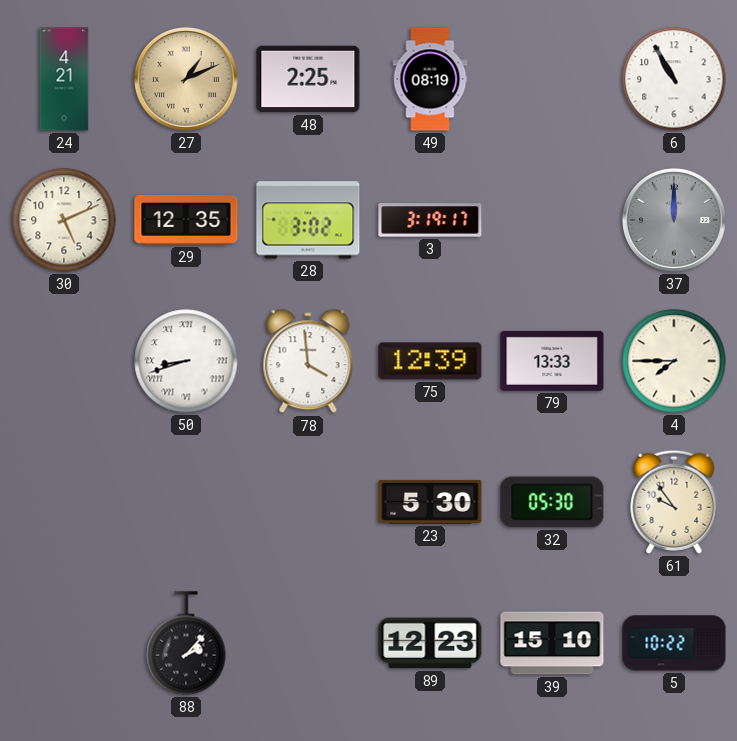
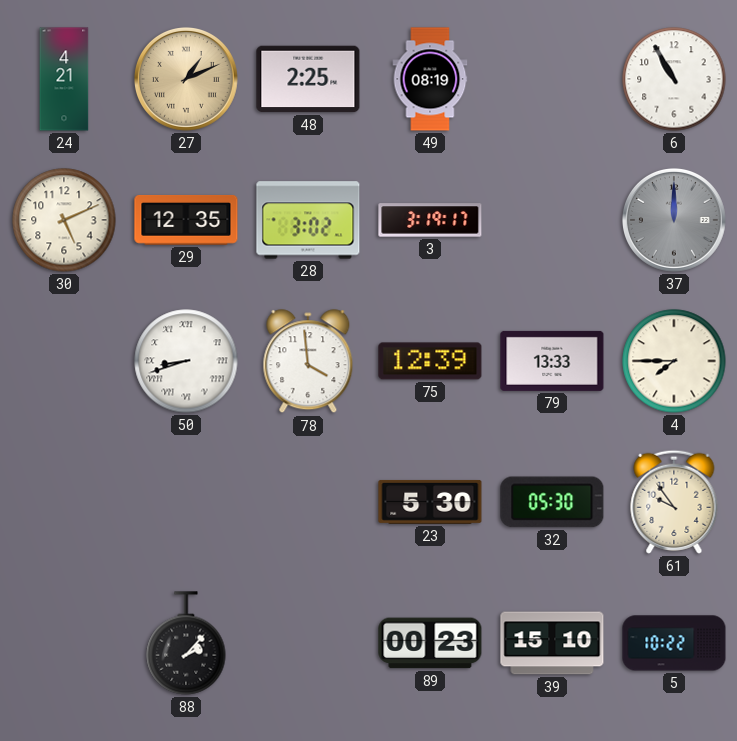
89: 12:23 -> 00:23
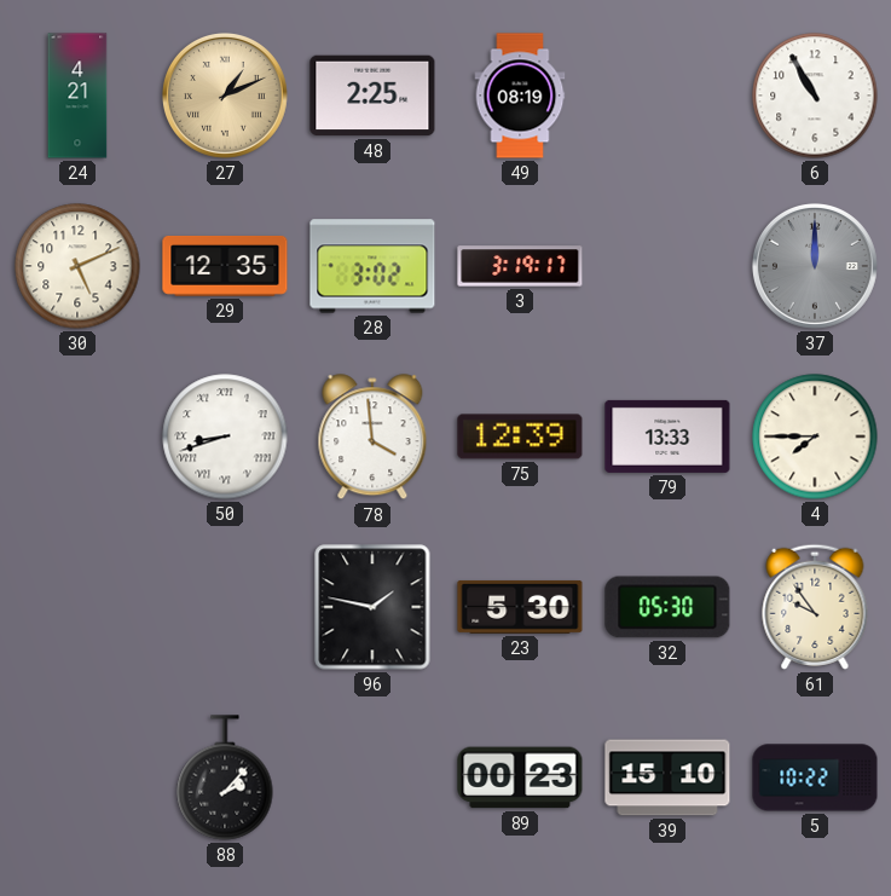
96: none -> 1:47
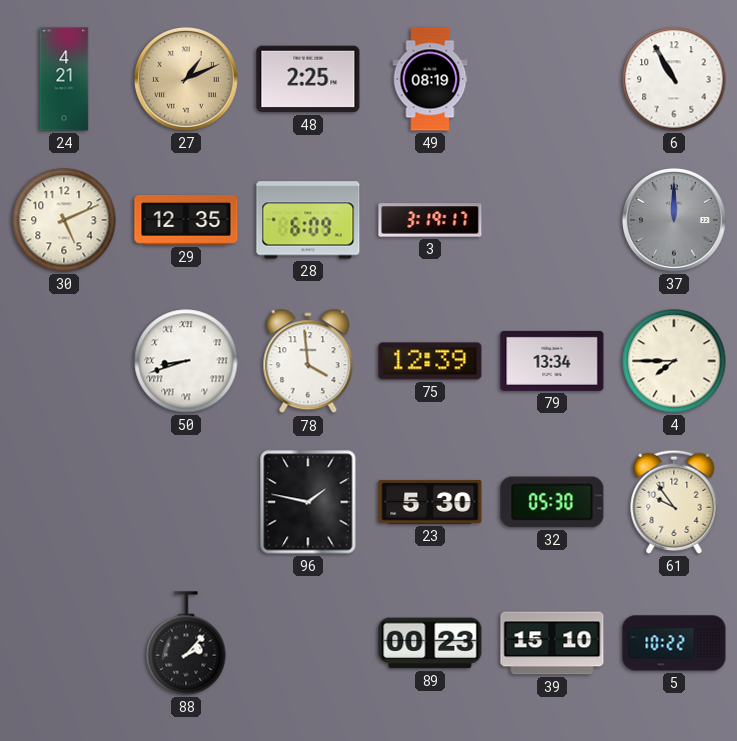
28: 3:02 -> 6:09
79: 13:33 -> 13:34
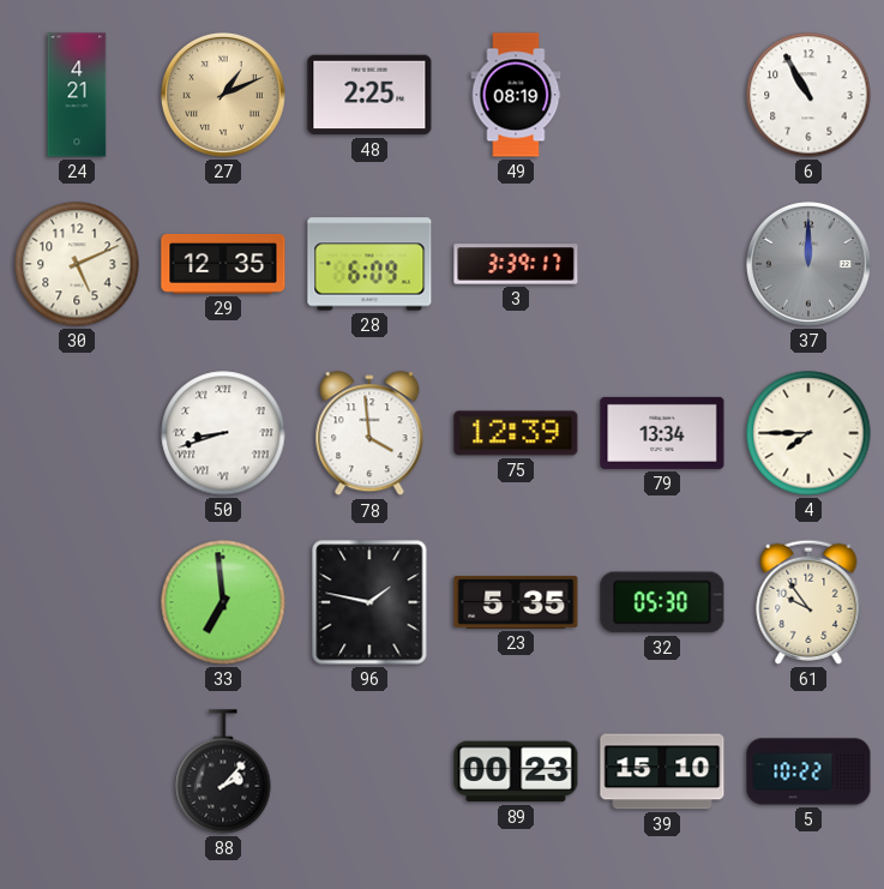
3: 3:19 -> 3:39
33: none -> 6:59
23: 5:30 -> 5:35
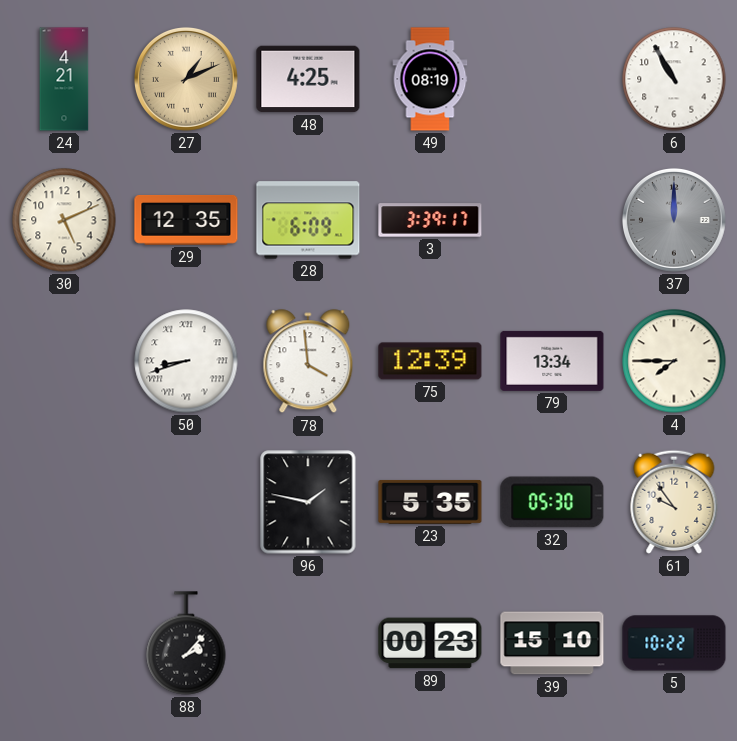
48: 2:25 -> 4:25
33: 6:59 -> none
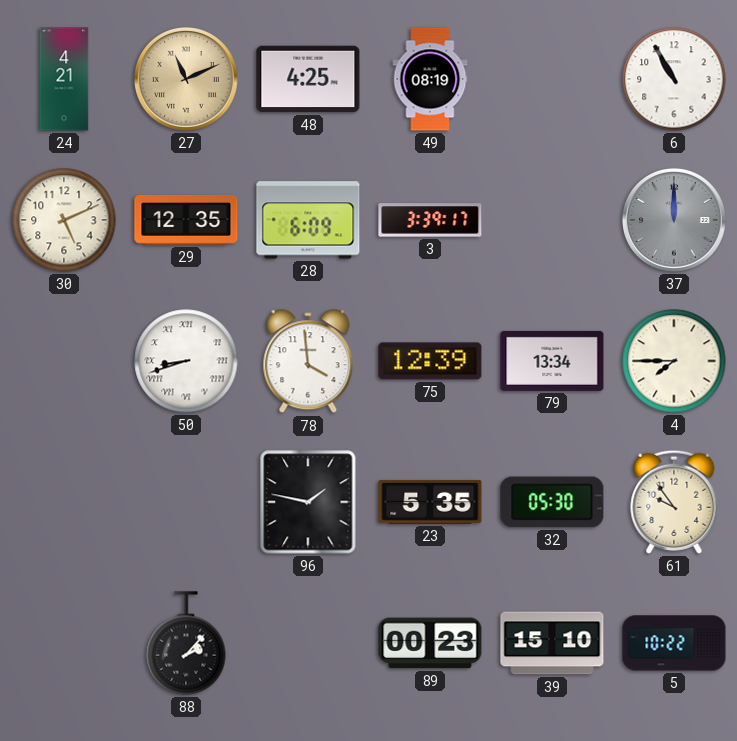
27: 1:11 -> 11:11
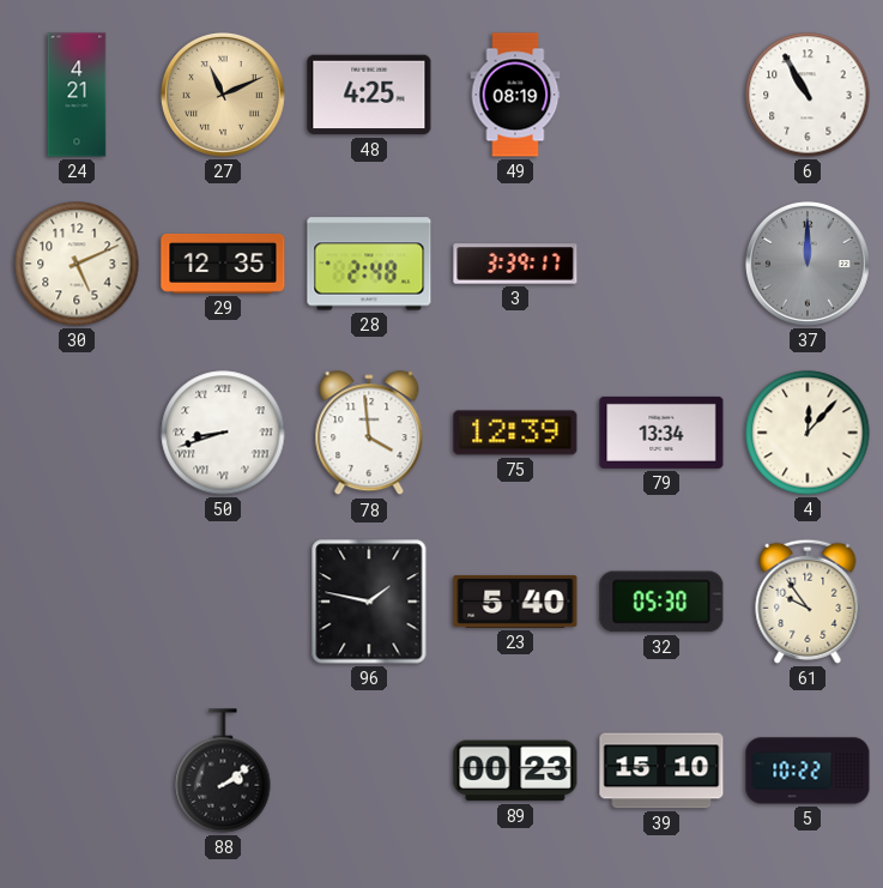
28: 6:09 -> 2:48
4: 7:45 -> 12:07
23: 5:35 -> 5:40
88: 2:07 -> 2:09
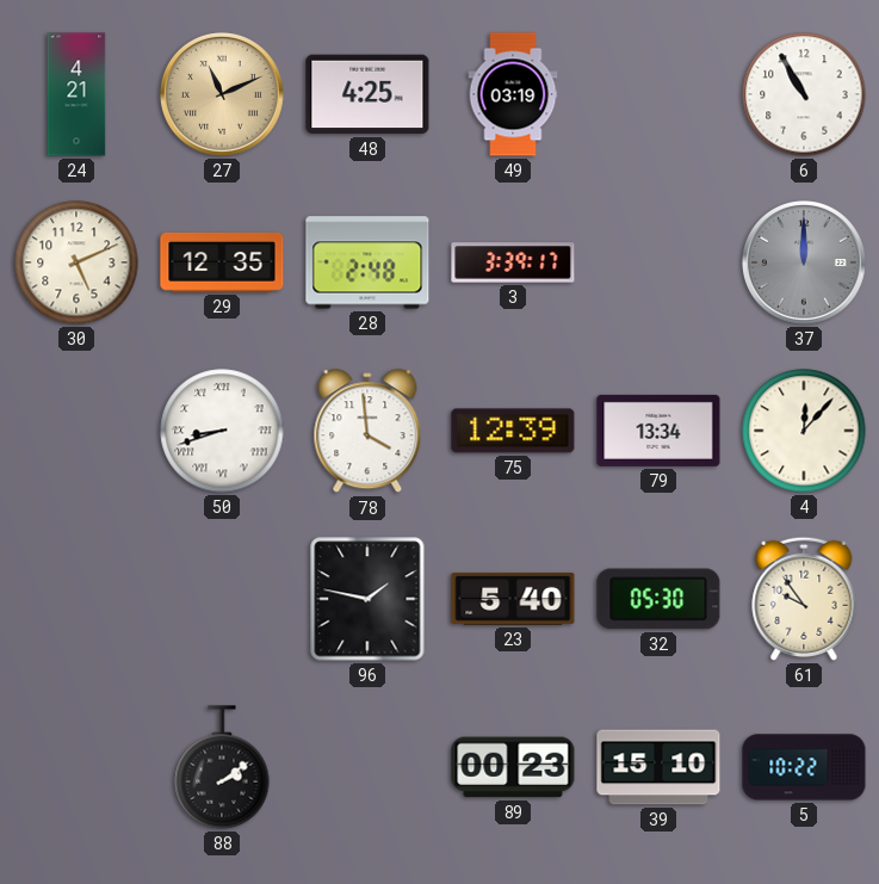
49: 08:19 -> 03:19
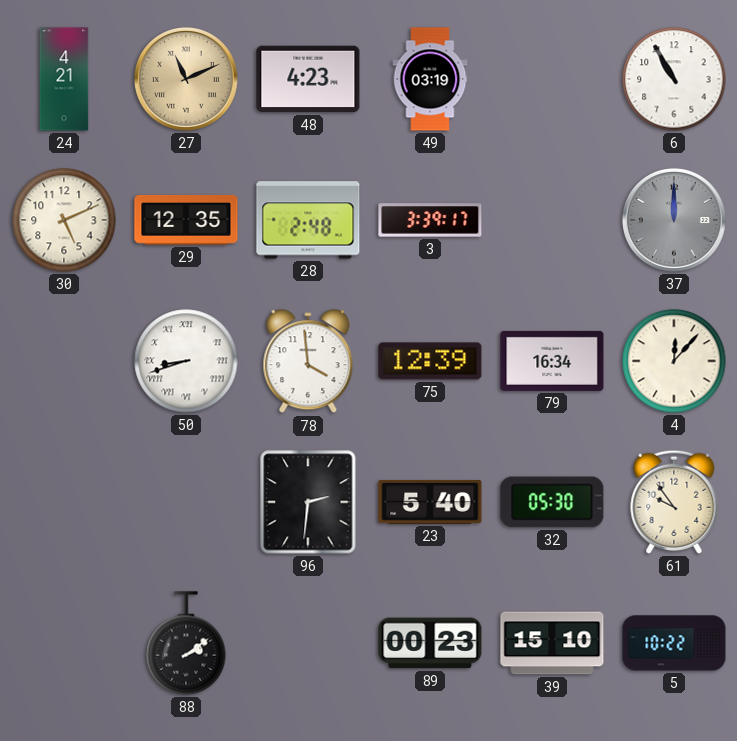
48: 4:25 -> 4:23
79: 13:34 -> 16:34
96: 1:47 -> 2:31
